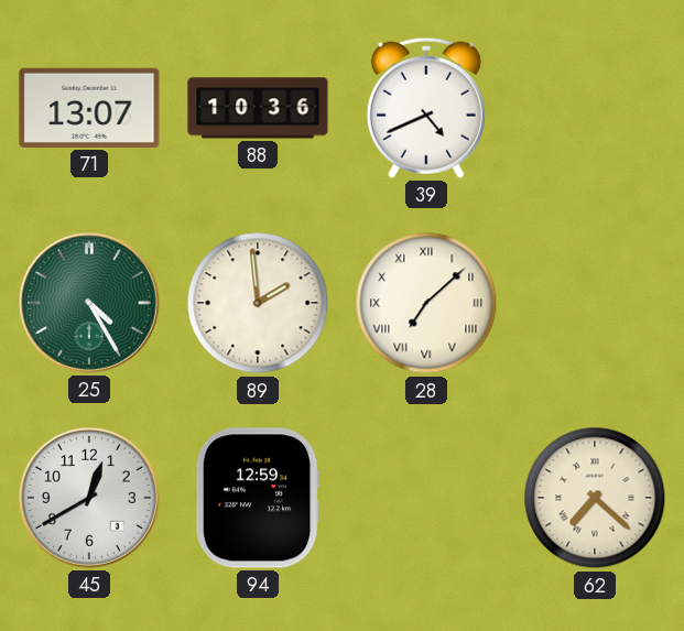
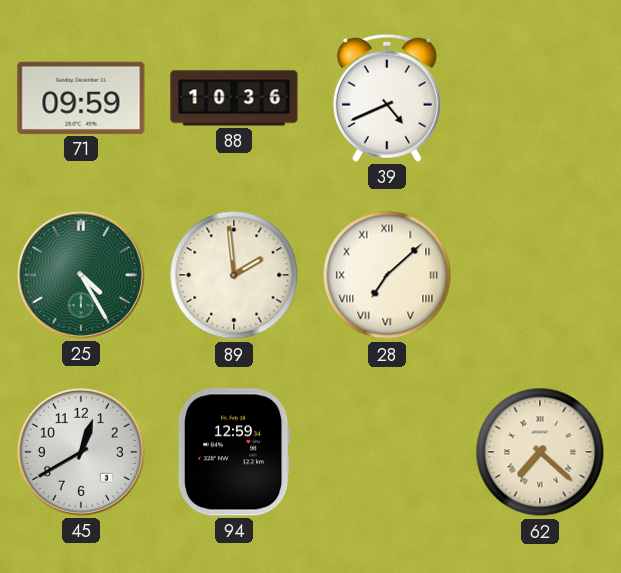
71: 13:07 -> 09:59
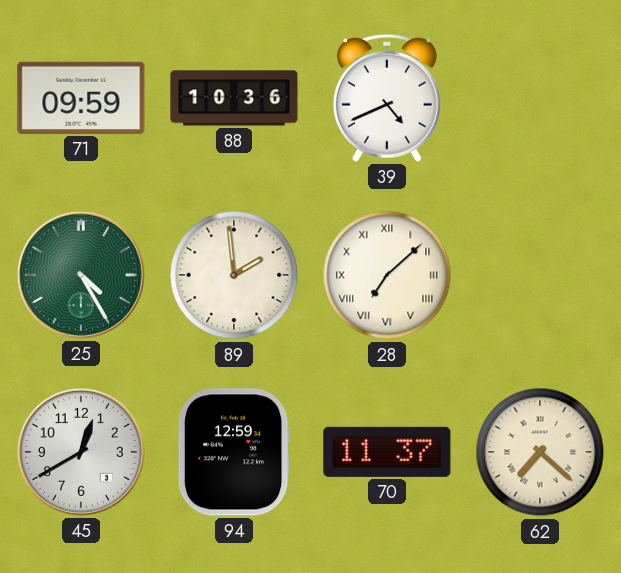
70: none -> 11:37
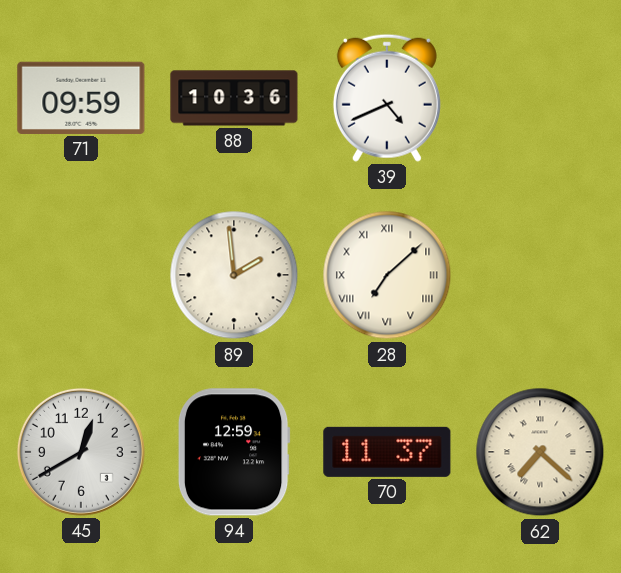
25: 4:25 -> none
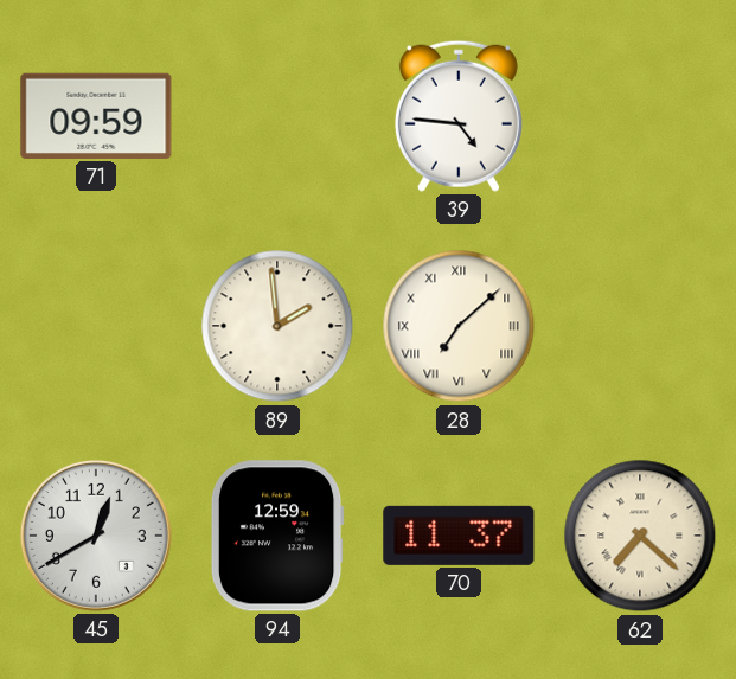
88: 10:36 -> none
39: 4:41 -> 4:46
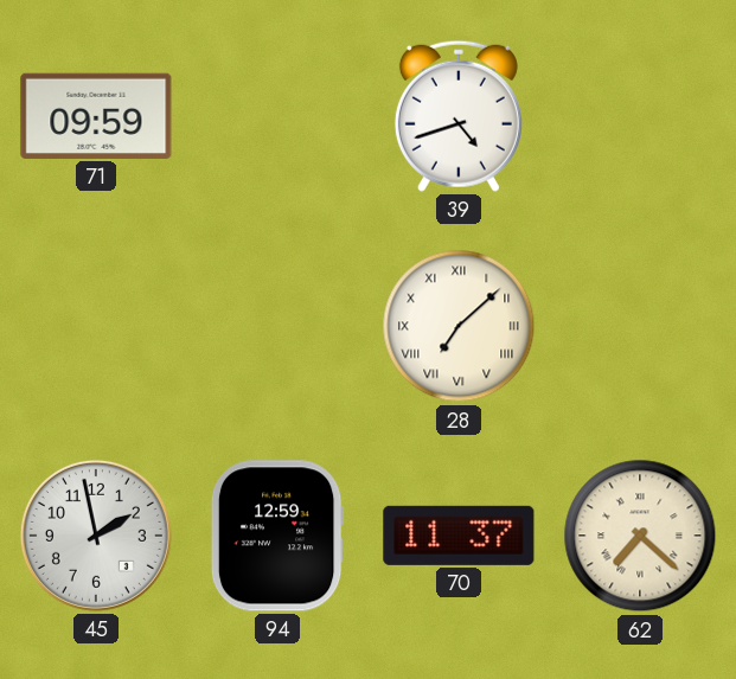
39: 4:46 -> 4:42
89: 1:59 -> none
45: 12:40 -> 1:58
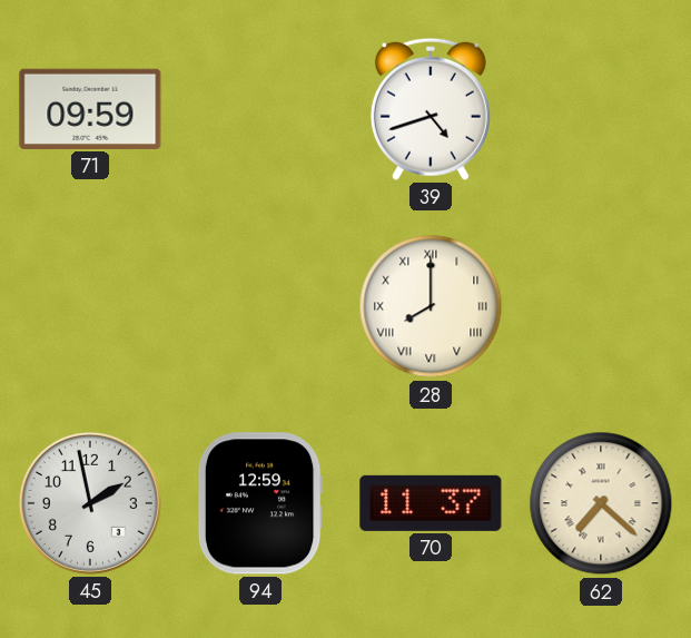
28: 7:08 -> 8:00
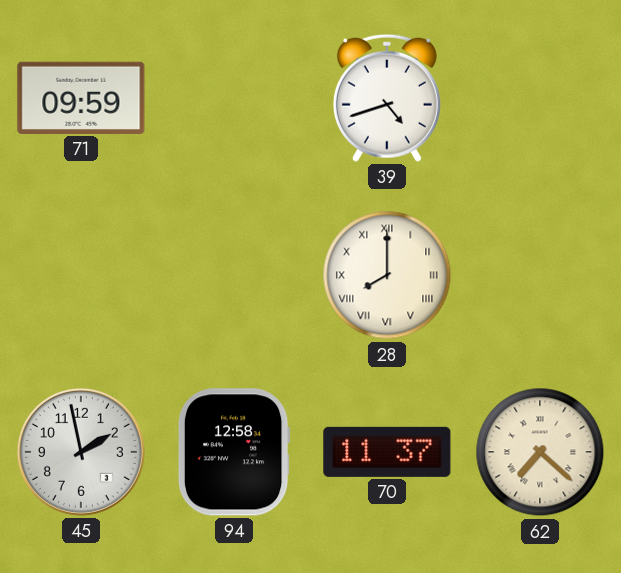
94: 12:59 -> 12:58
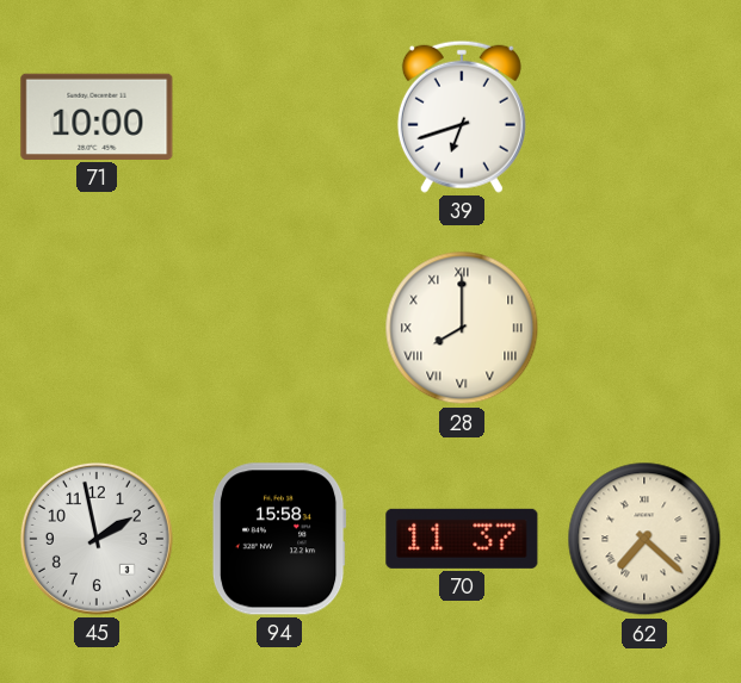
71: 09:59 -> 10:00
39: 4:42 -> 6:42
94: 12:58 -> 15:58
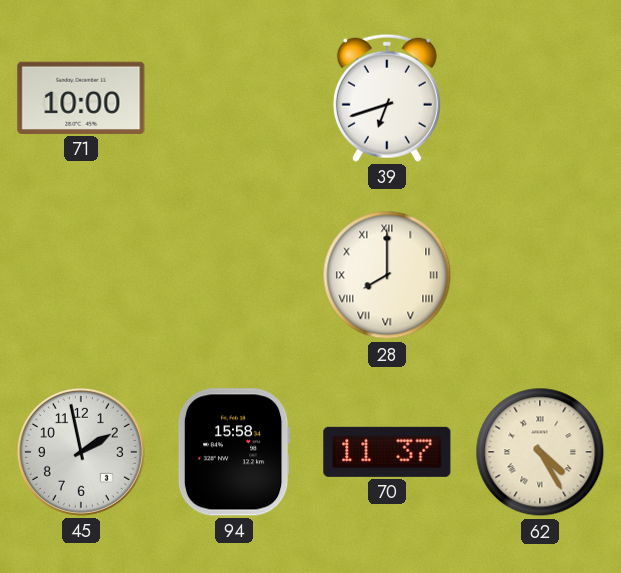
62: 7:22 -> 4:25
